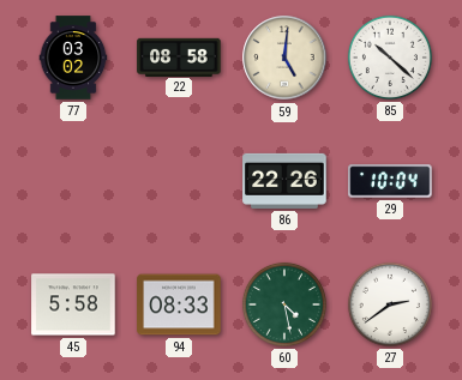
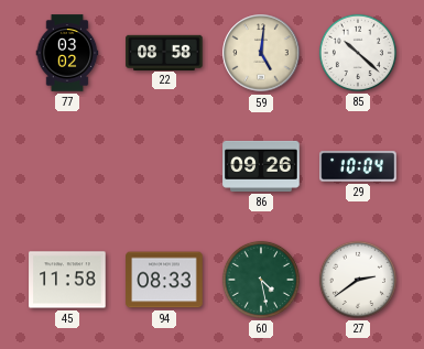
86: 22:26 -> 09:26
45: 5:58 -> 11:58
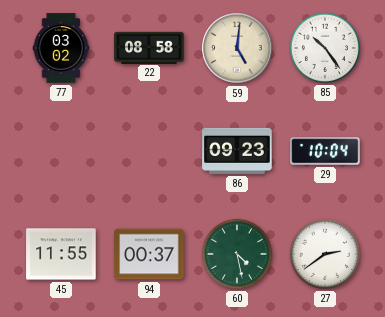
85: 10:22 -> 10:24
86: 09:26 -> 09:23
45: 11:58 -> 11:55
94: 08:33 -> 00:37
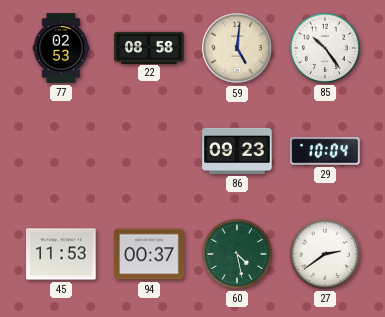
77: 03:02 -> 02:53
45: 11:55 -> 11:53
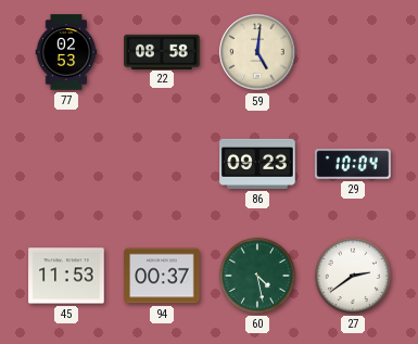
85: 10:24 -> none
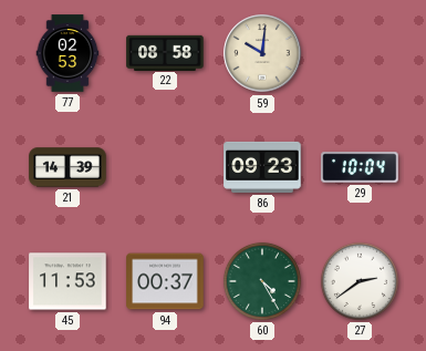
59: 5:01 -> 10:01
21: none -> 14:39
60: 4:28 -> 4:25
